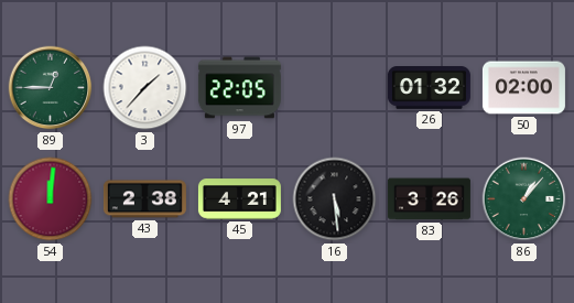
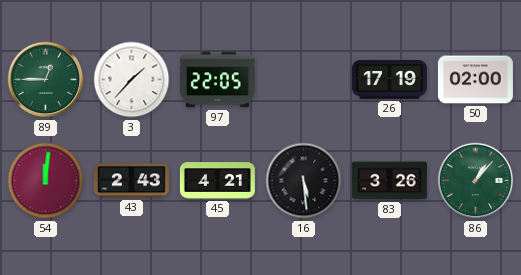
26: 01:32 -> 17:19
43: 2:38 -> 2:43
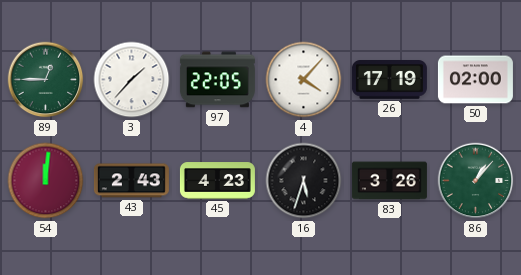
4: none -> 4:07
45: 4:21 -> 4:23
16: 5:29 -> 5:33
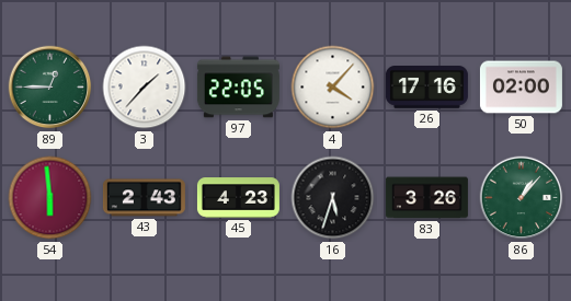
26: 17:19 -> 17:16
54: 12:01 -> 5:59
